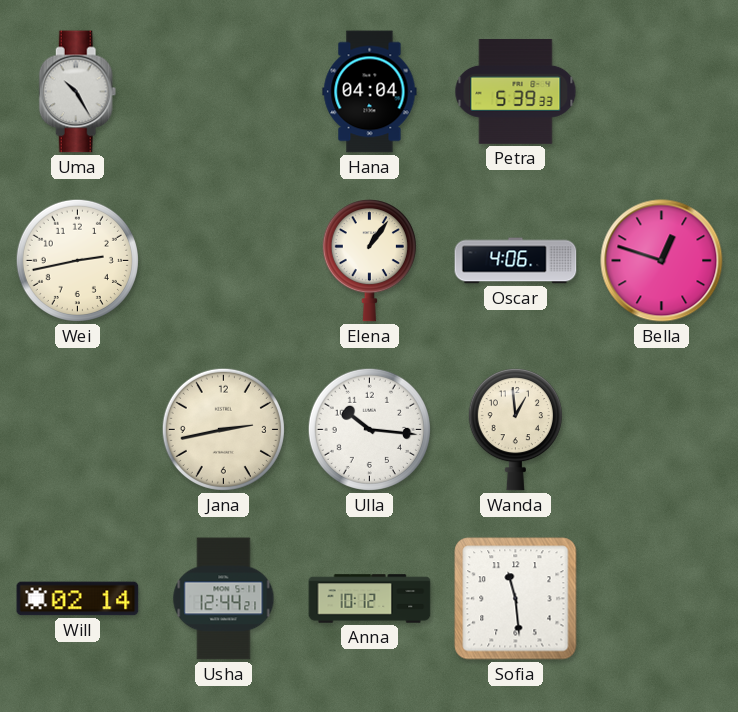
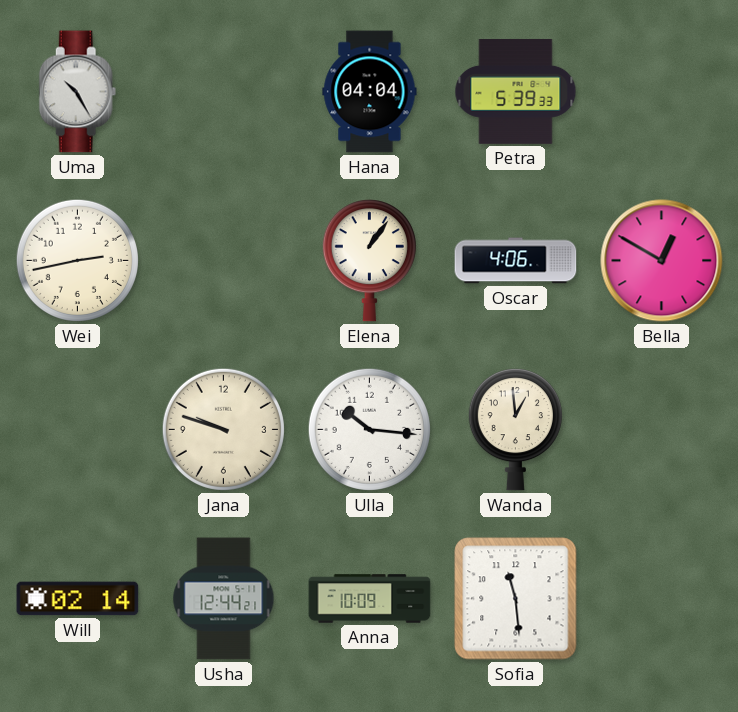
Bella: 12:48 -> 12:50
Jana: 2:43 -> 9:48
Anna: 10:12 -> 10:09
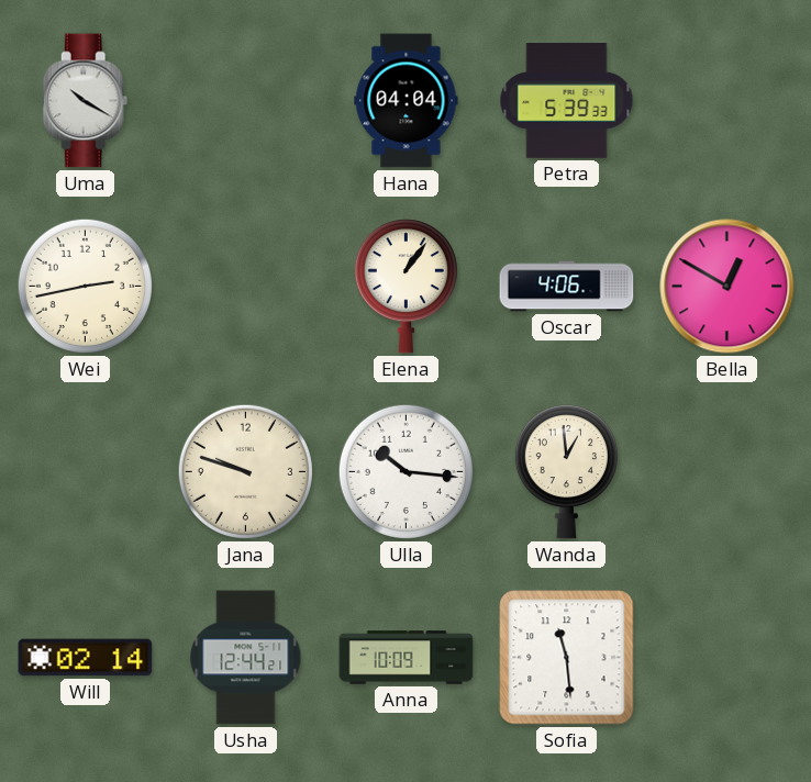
Uma: 10:25 -> 10:20
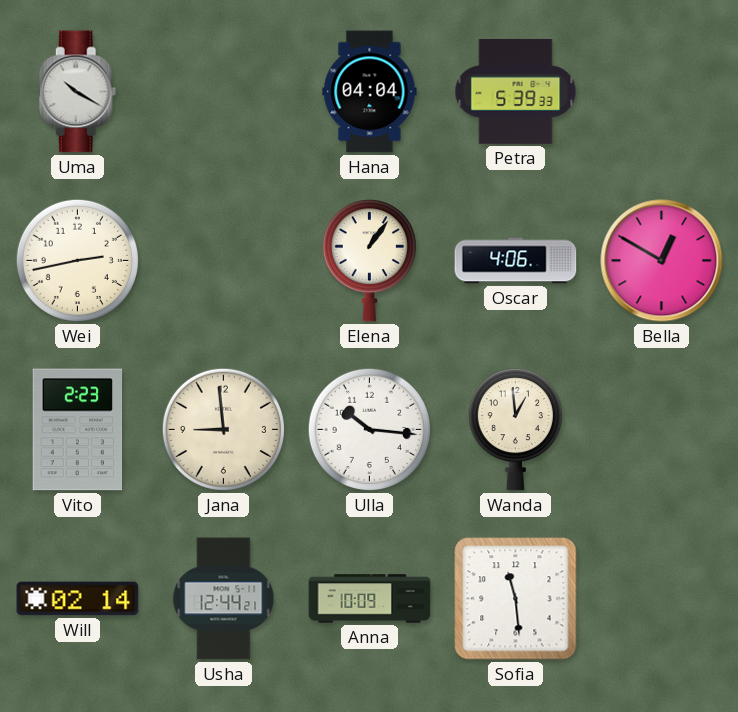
Vito: none -> 2:23
Jana: 9:48 -> 8:59
